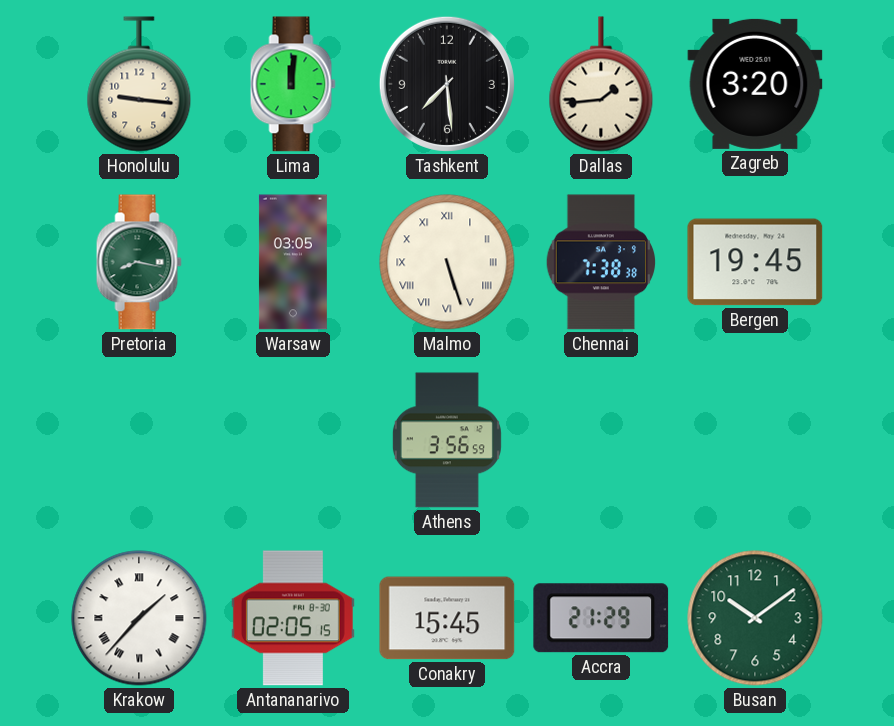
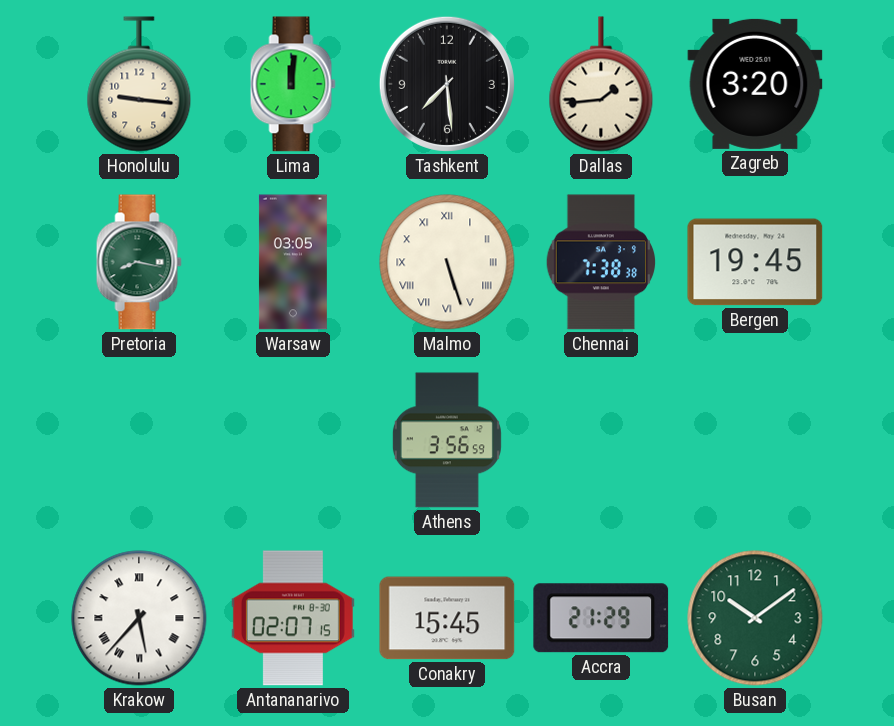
Krakow: 1:37 -> 5:37
Antananarivo: 02:05 -> 02:07
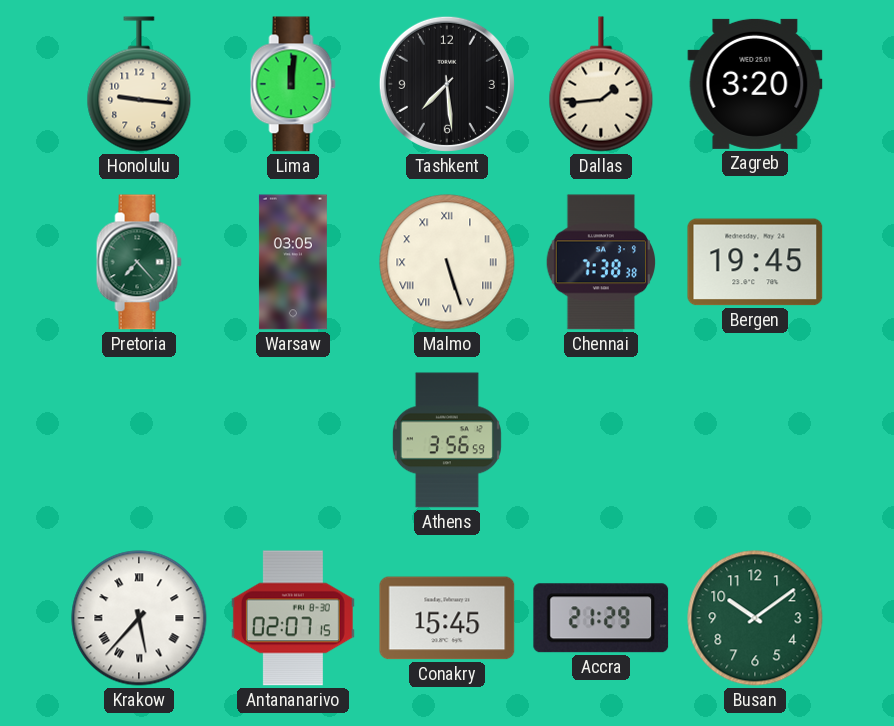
Pretoria: 8:17 -> 7:23
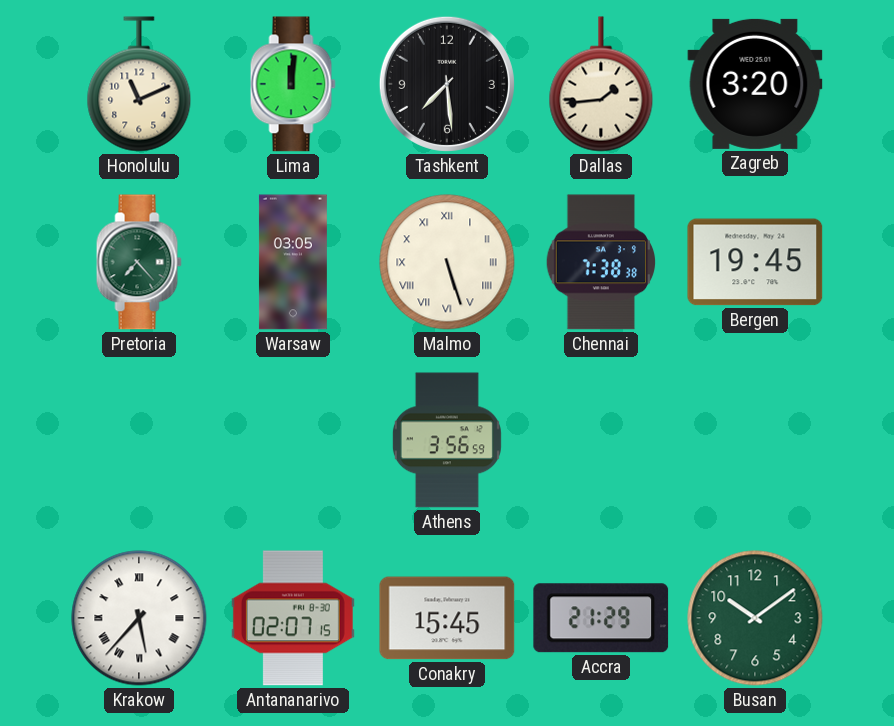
Honolulu: 9:16 -> 11:11
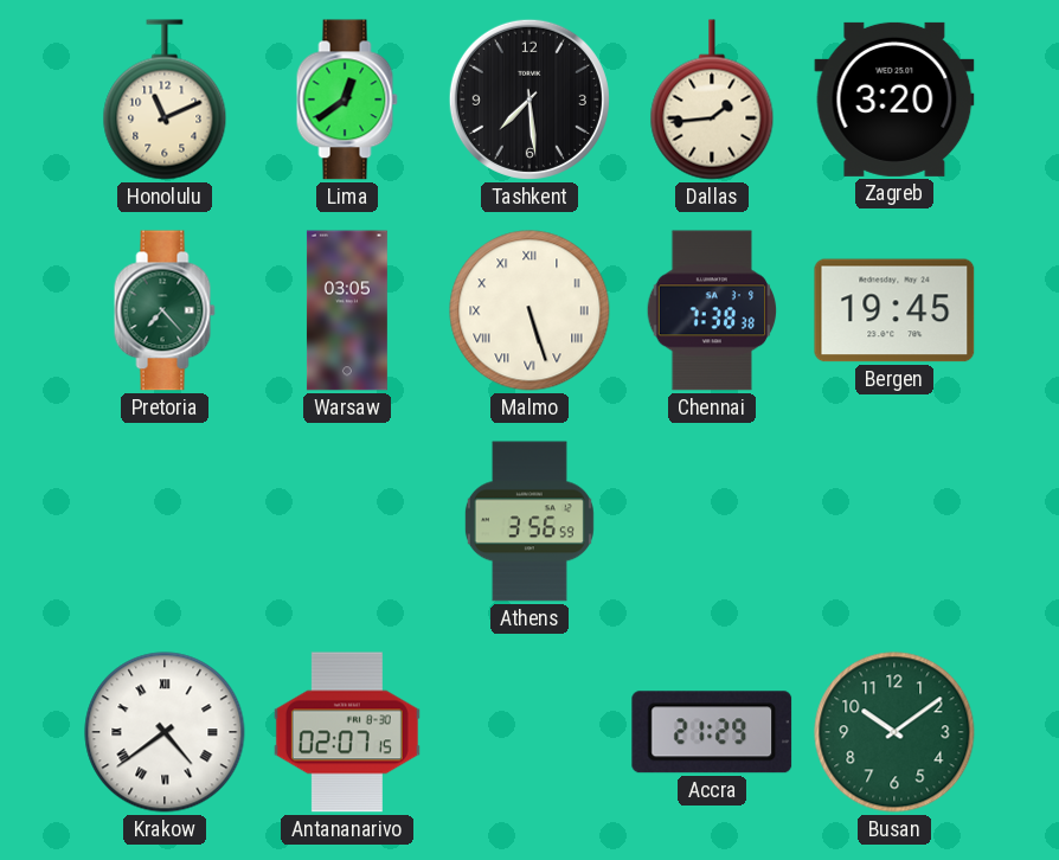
Lima: 12:01 -> 12:39
Krakow: 5:37 -> 4:39
Conakry: 15:45 -> none
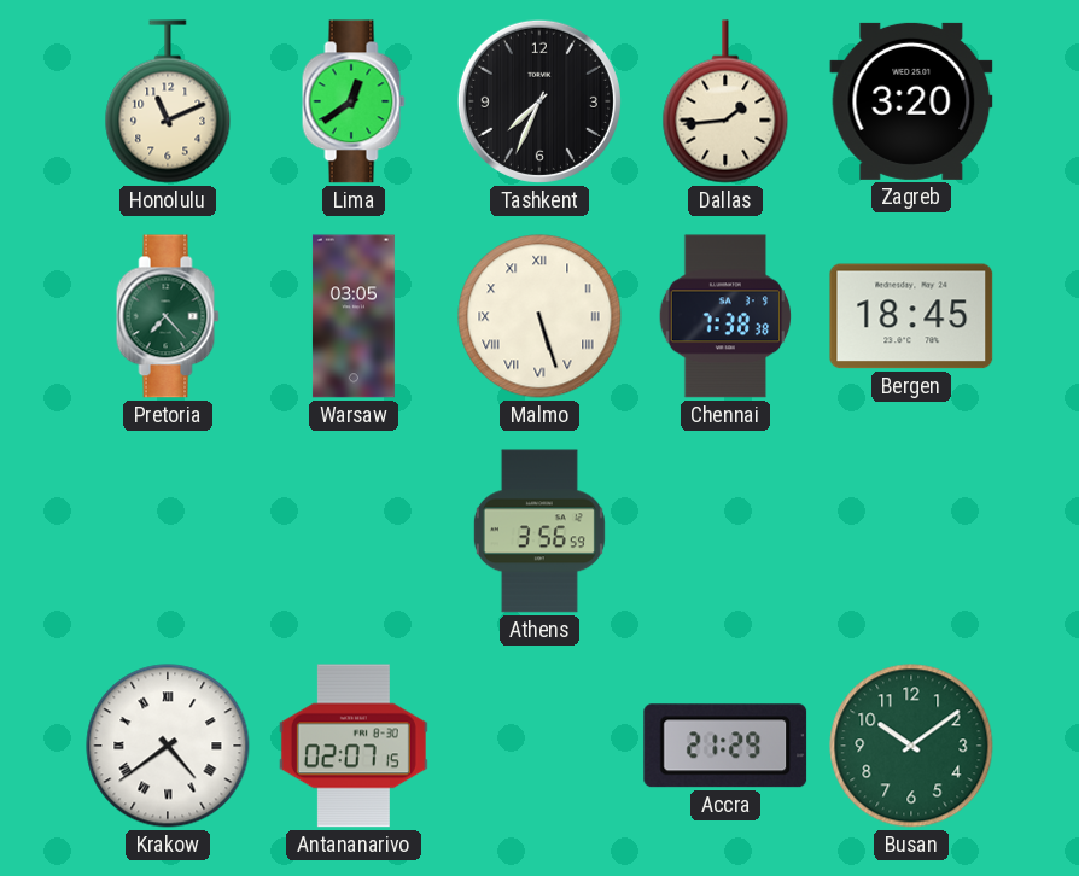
Tashkent: 7:29 -> 7:34
Bergen: 19:45 -> 18:45
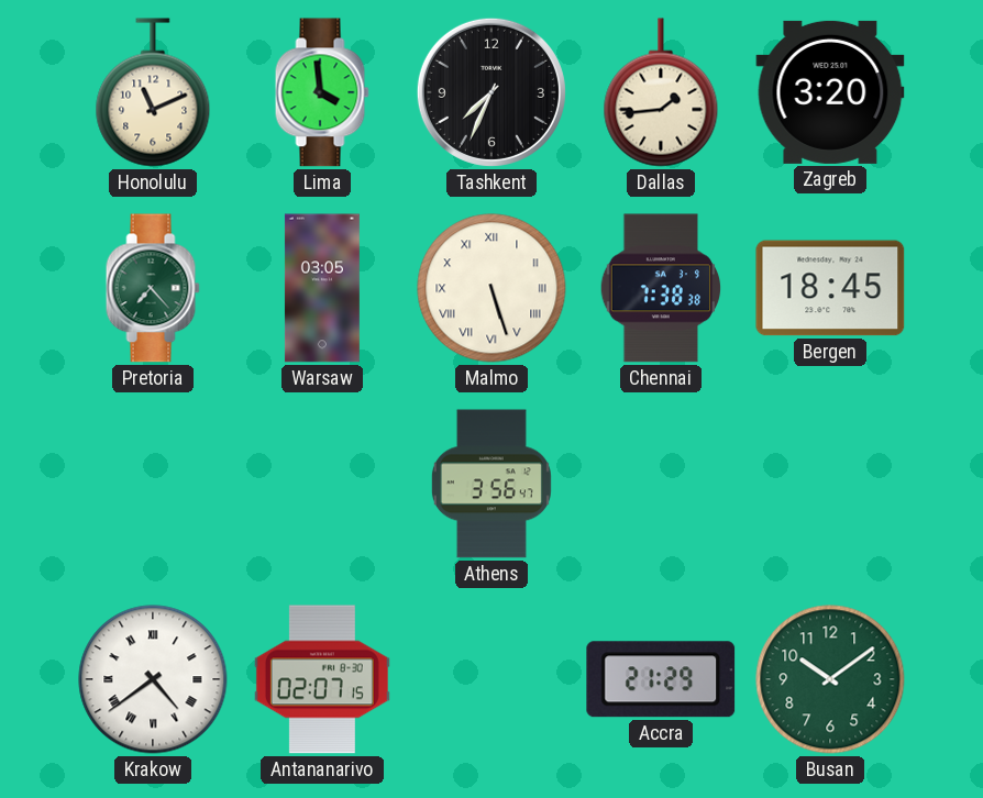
Lima: 12:39 -> 3:59
Athens: 3:56:59 -> 3:56:47
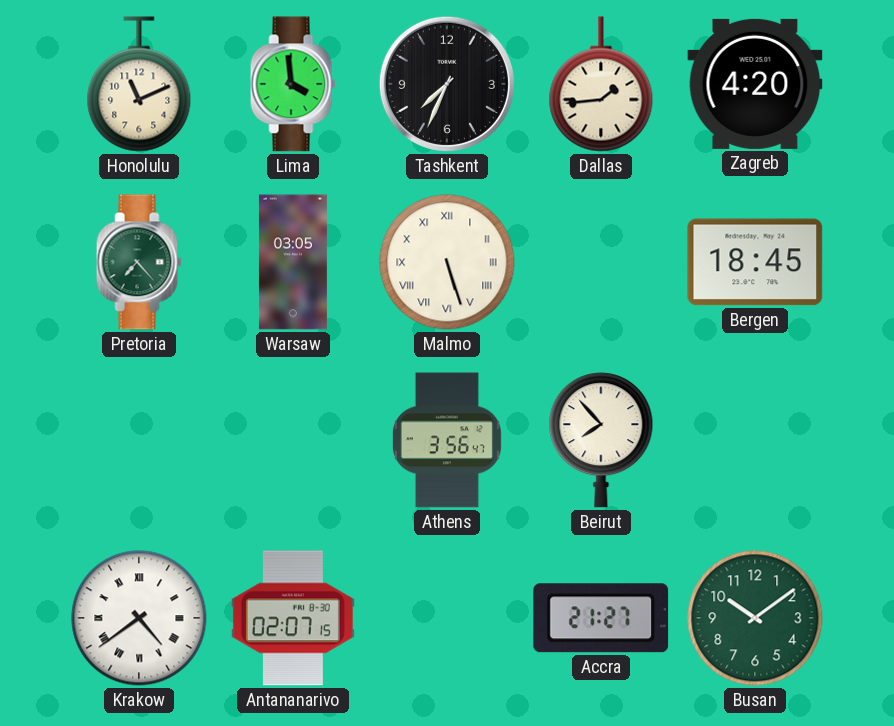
Zagreb: 3:20 -> 4:20
Chennai: 7:38 -> none
Beirut: none -> 7:53
Accra: 21:29 -> 21:27
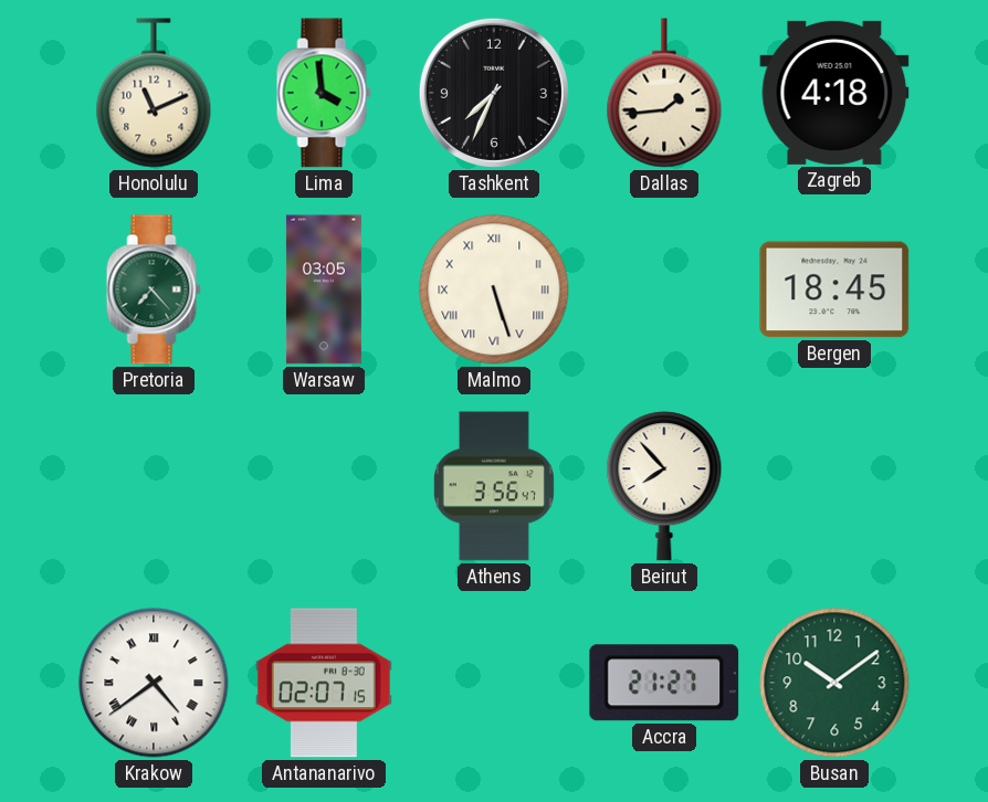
Zagreb: 4:20 -> 4:18
